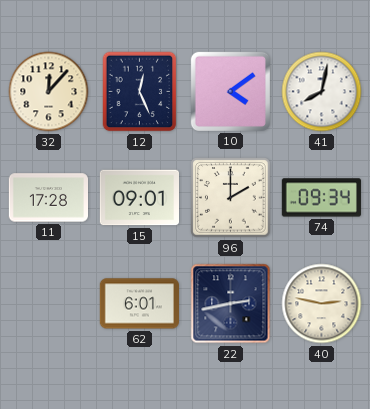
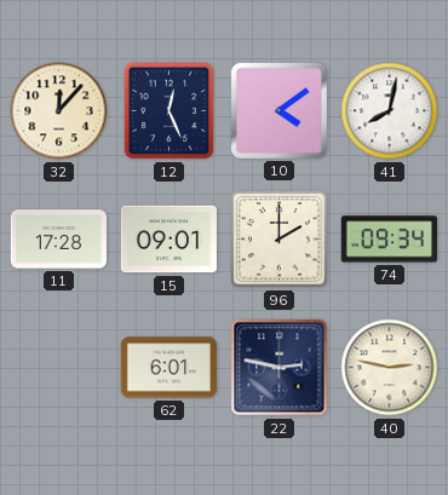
22: 2:43 -> 2:47
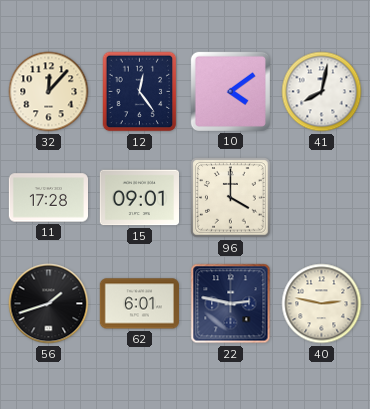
12: 12:26 -> 12:24
96: 2:00 -> 4:00
74: 09:34 -> none
56: none -> 1:42
